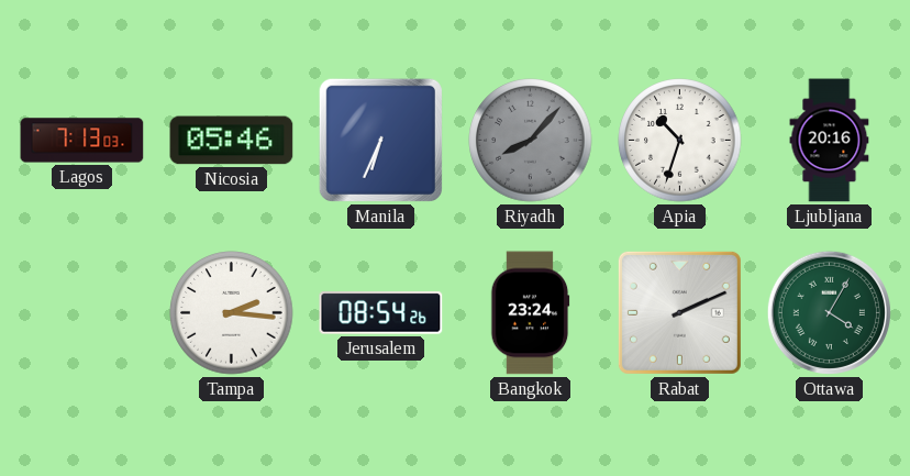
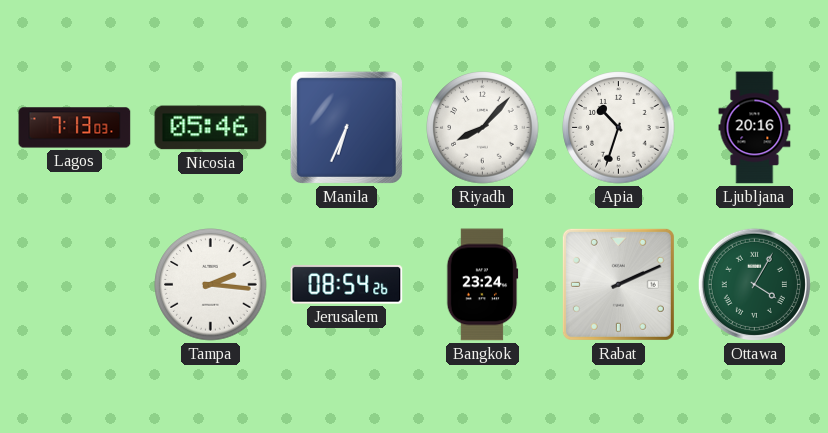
Riyadh dial: grey -> white
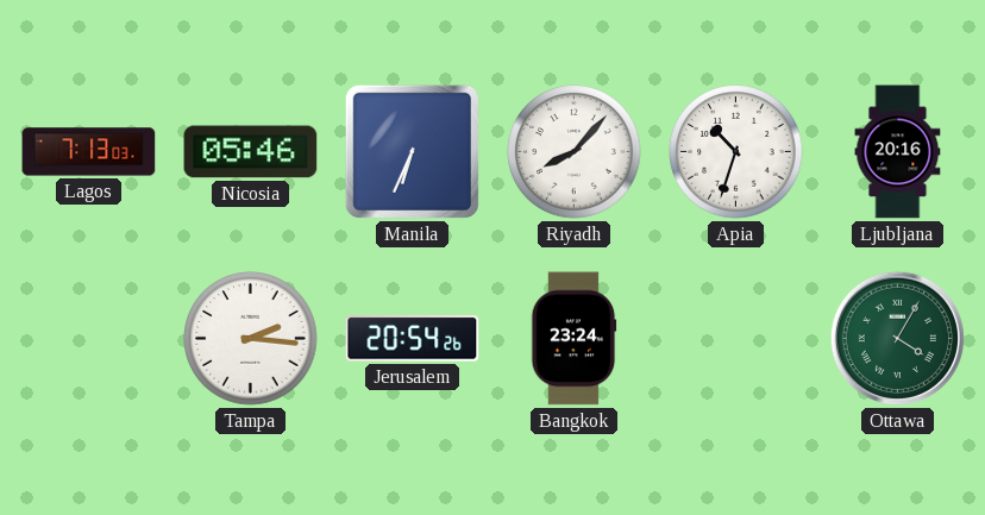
Jerusalem: 08:54 -> 20:54
Rabat: 2:11 -> none
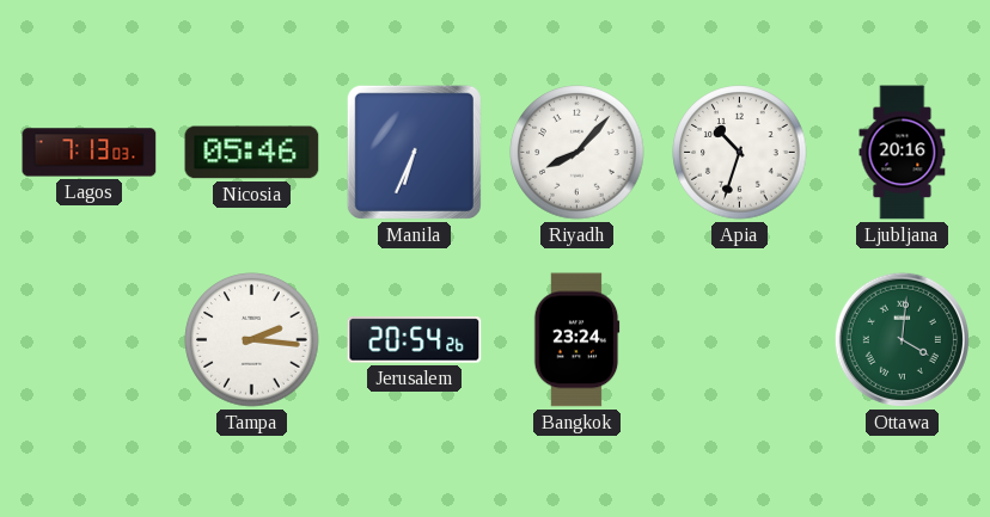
Ottawa: 4:05 -> 4:01
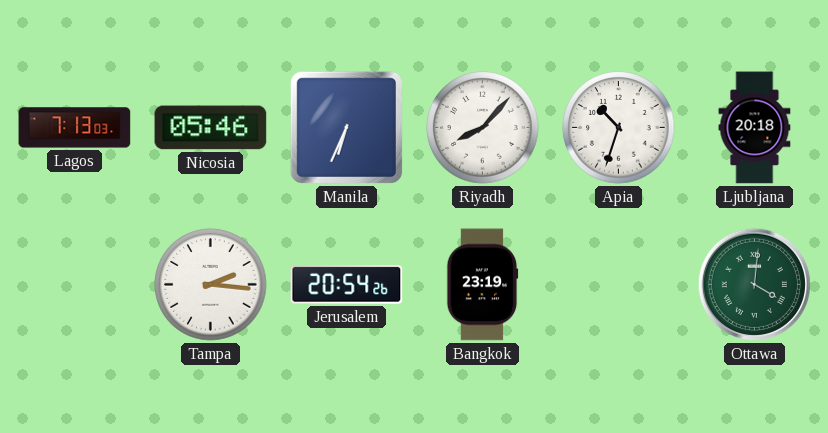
Ljubljana: 20:16 -> 20:18
Bangkok: 23:24 -> 23:19
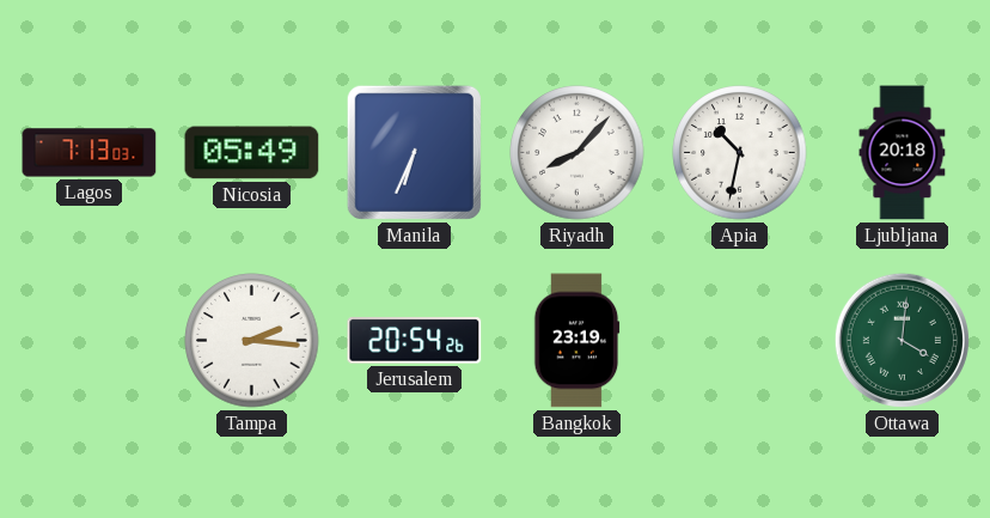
Nicosia: 05:46 -> 05:49
Apia: 10:33 -> 10:32
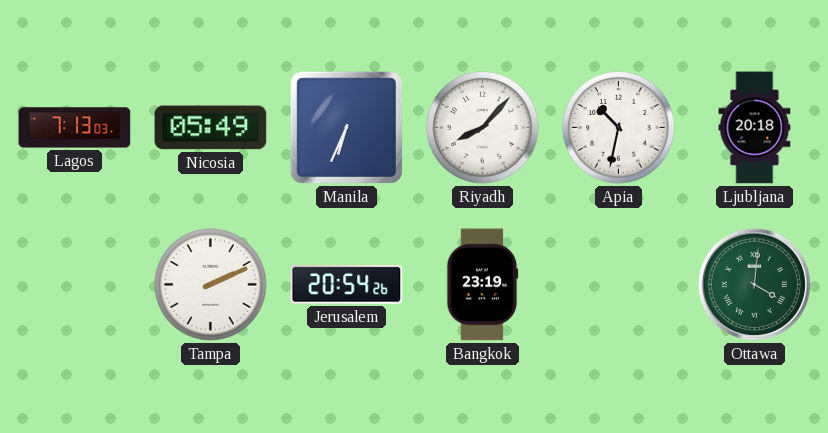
Tampa: 2:16 -> 2:11
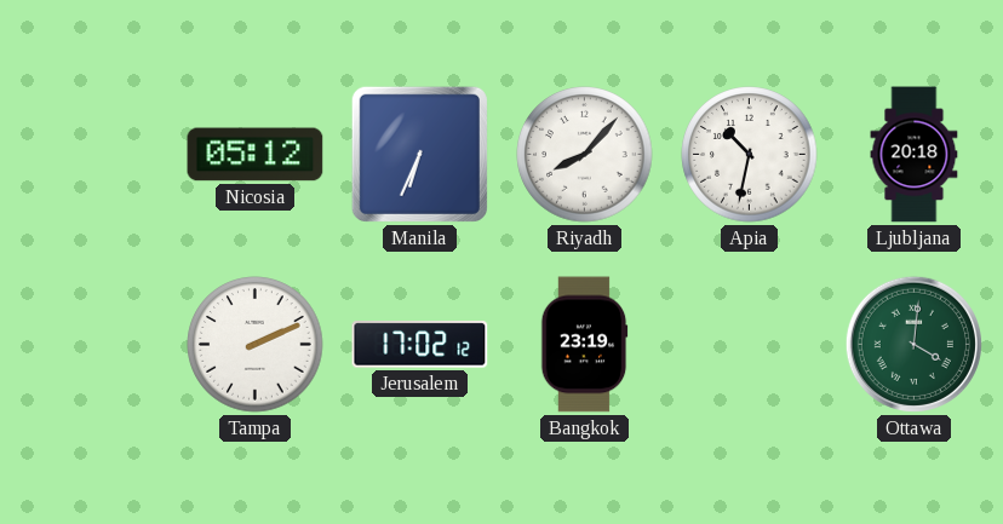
Lagos: 7:13 -> none
Nicosia: 05:49 -> 05:12
Jerusalem: 20:54 -> 17:02
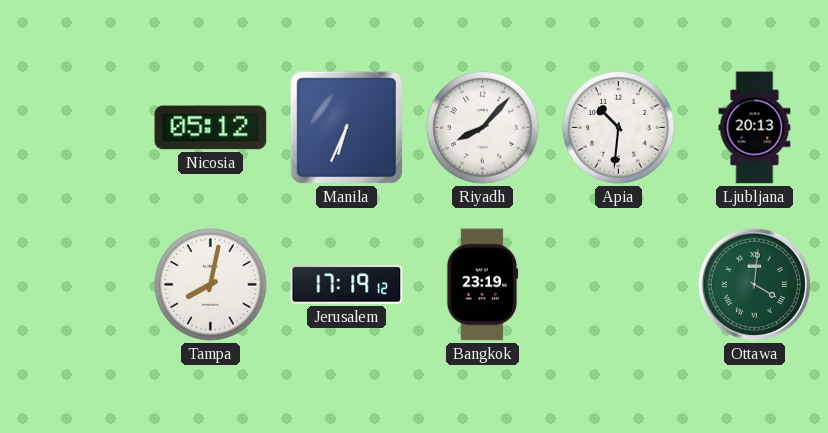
Apia: 10:32 -> 10:31
Ljubljana: 20:18 -> 20:13
Tampa: 2:11 -> 8:02
Jerusalem: 17:02 -> 17:19
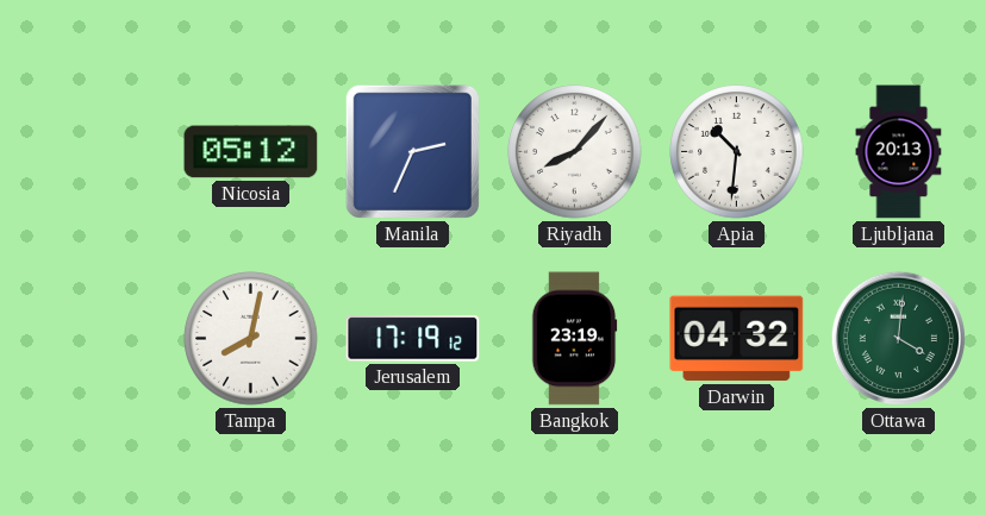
Manila: 6:34 -> 2:34
Darwin: none -> 04:32
